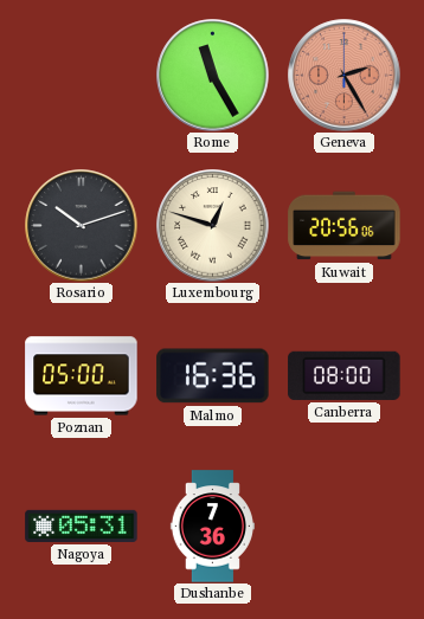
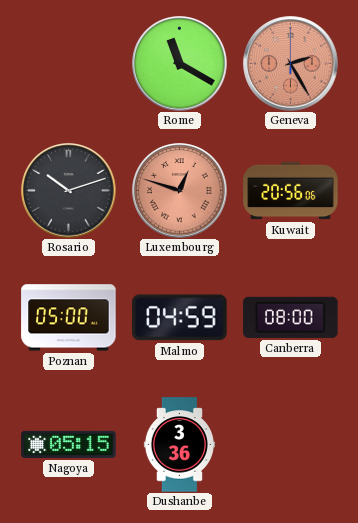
Rome: 11:25 -> 11:20
Luxembourg dial: cream -> salmon
Malmo: 16:36 -> 04:59
Nagoya: 05:31 -> 05:15
Dushanbe: 7:36 -> 3:36
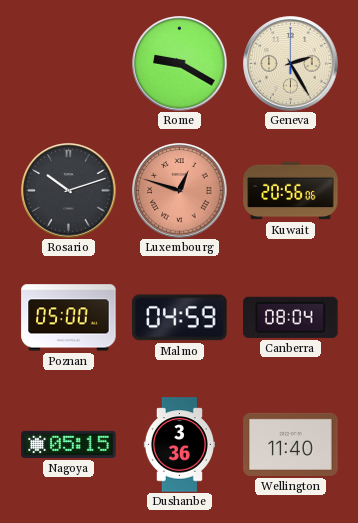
Rome: 11:20 -> 9:20
Geneva dial: salmon -> cream
Canberra: 08:00 -> 08:04
Wellington: none -> 11:40
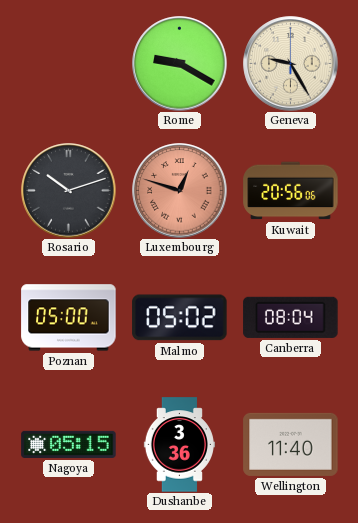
Geneva: 2:25 -> 9:25
Malmo: 04:59 -> 05:02
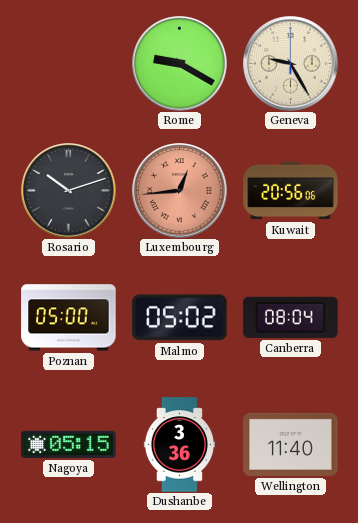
Luxembourg: 12:48 -> 12:44
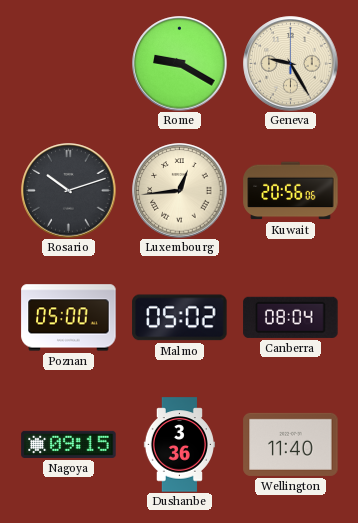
Luxembourg dial: salmon -> cream
Nagoya: 05:15 -> 09:15
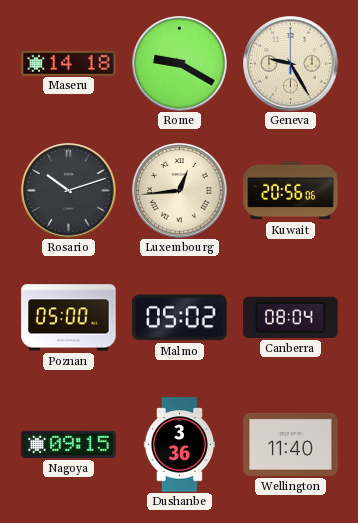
Maseru: none -> 14:18
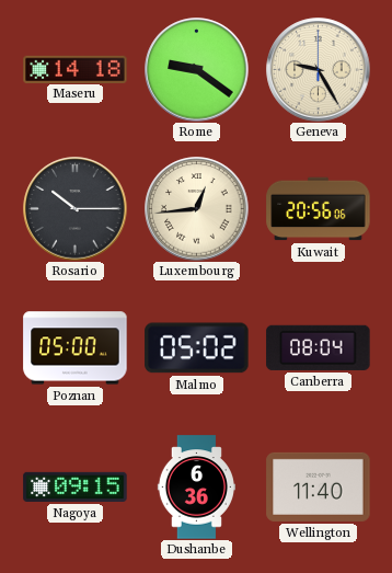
Rome: 9:20 -> 9:21
Rosario: 10:12 -> 10:15
Dushanbe: 3:36 -> 6:36
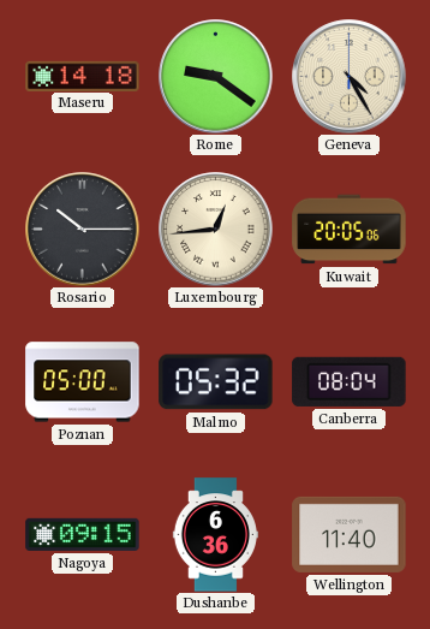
Geneva: 9:25 -> 4:25
Kuwait: 20:56 -> 20:05
Malmo: 05:02 -> 05:32
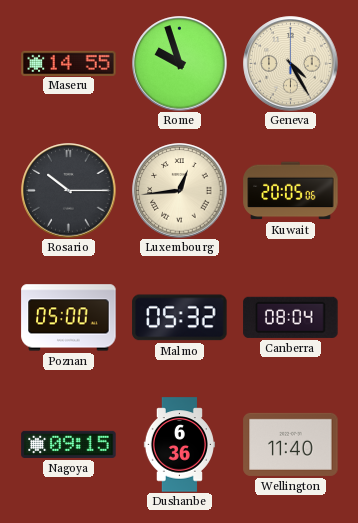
Maseru: 14:18 -> 14:55
Rome: 9:21 -> 9:57
